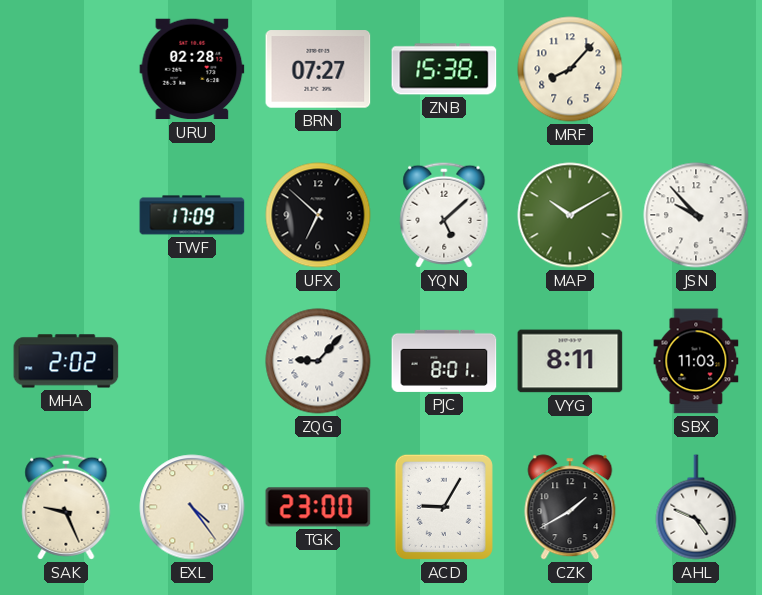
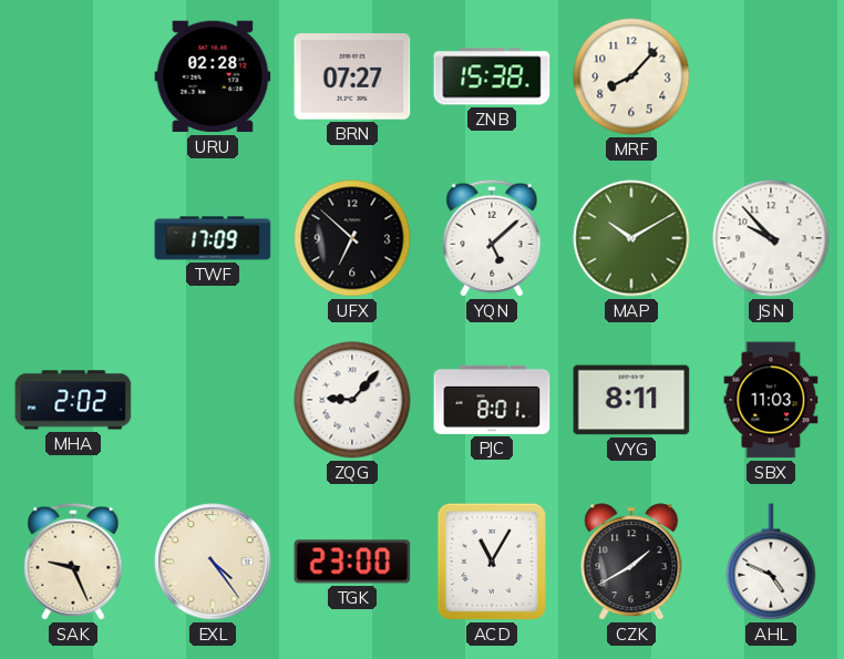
ACD: 9:05 -> 11:05
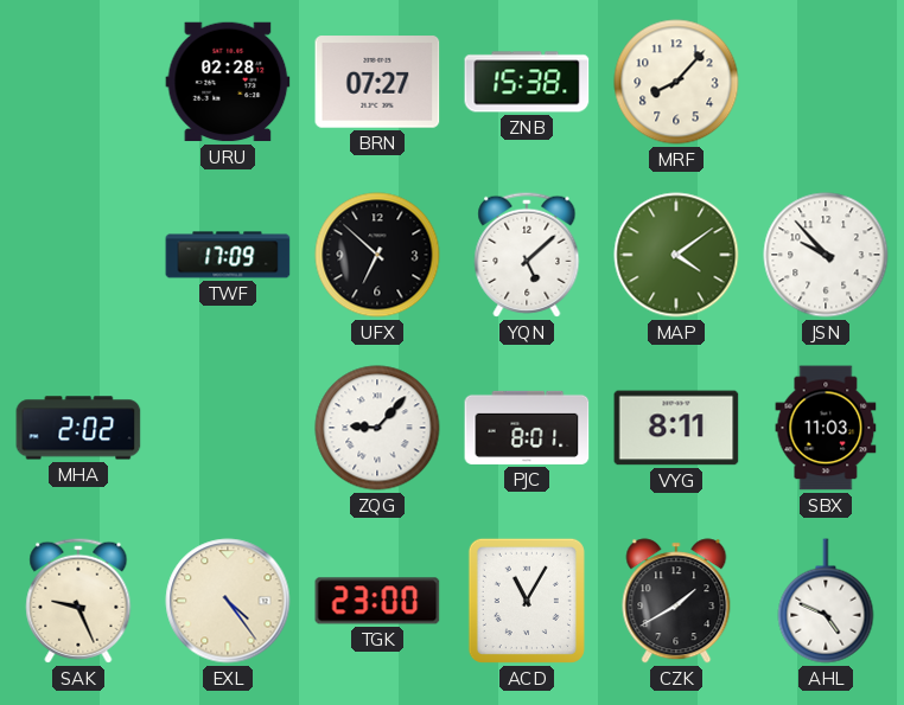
MAP: 10:10 -> 4:09
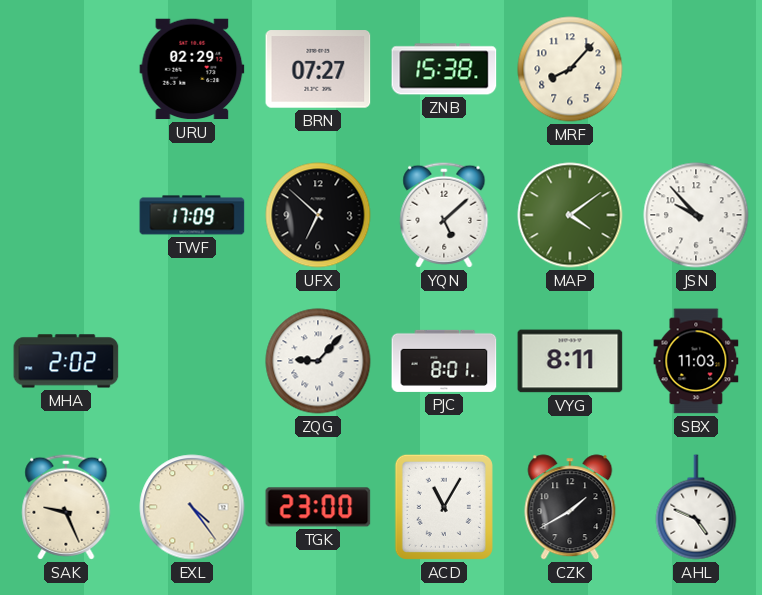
URU: 02:28 -> 02:29
